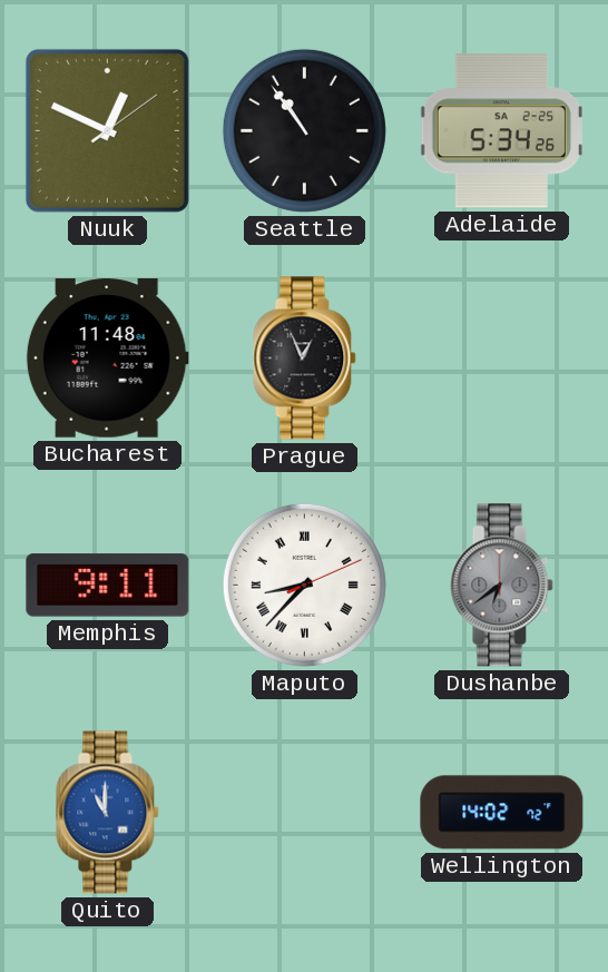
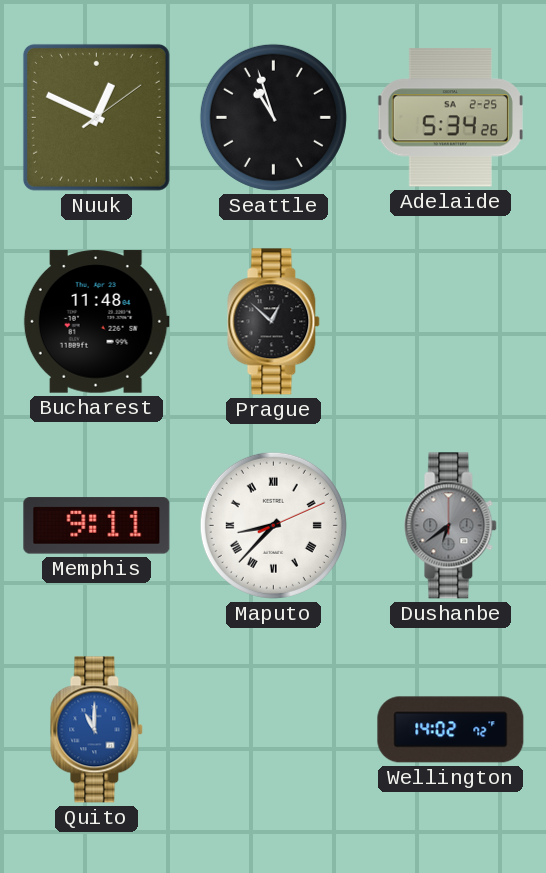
Seattle: 10:54 -> 10:57
Prague: 12:56 -> 12:52
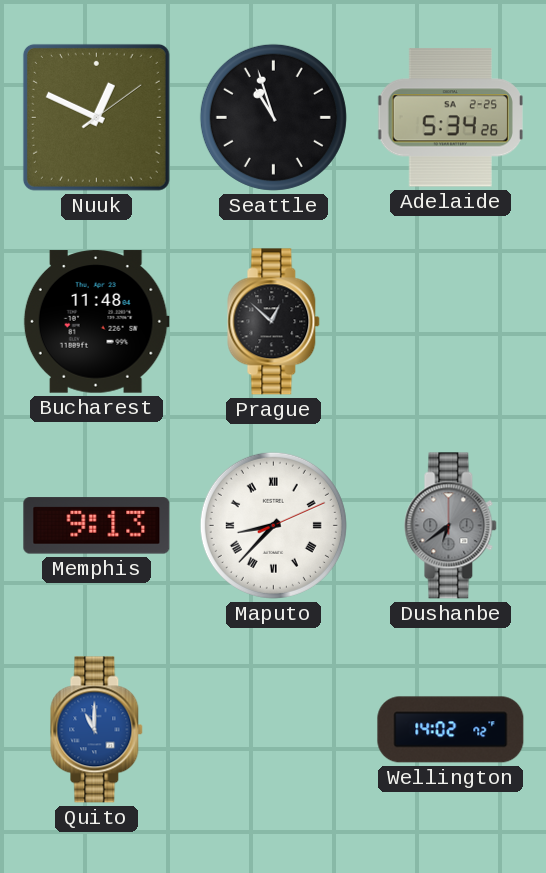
Memphis: 9:11 -> 9:13
